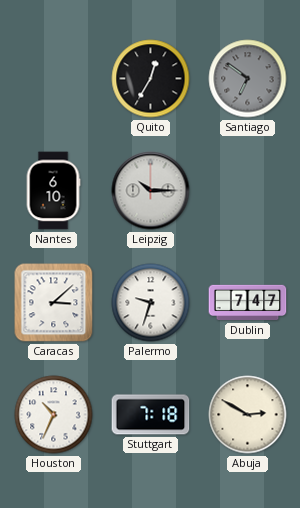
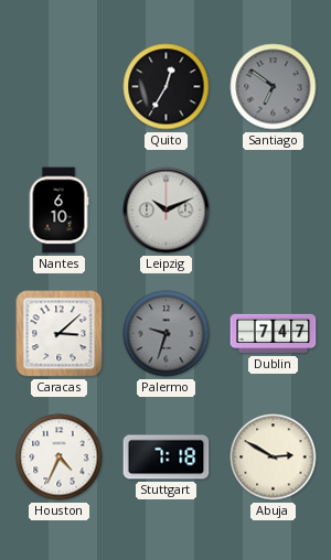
Leipzig: 10:15 -> 10:11
Palermo dial: white -> grey
Houston: 10:34 -> 4:34
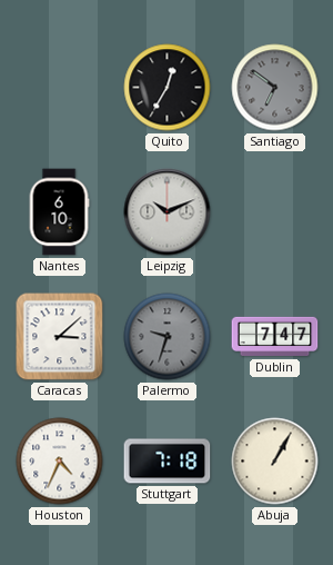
Abuja: 2:50 -> 1:05
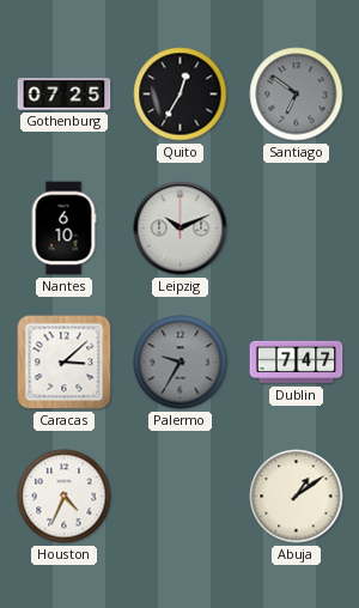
Gothenburg: none -> 07:25
Palermo: 9:33 -> 9:35
Stuttgart: 7:18 -> none
Abuja: 1:05 -> 1:09
